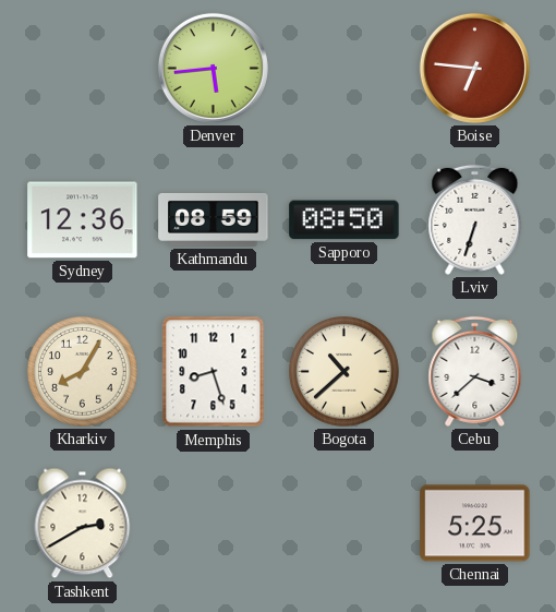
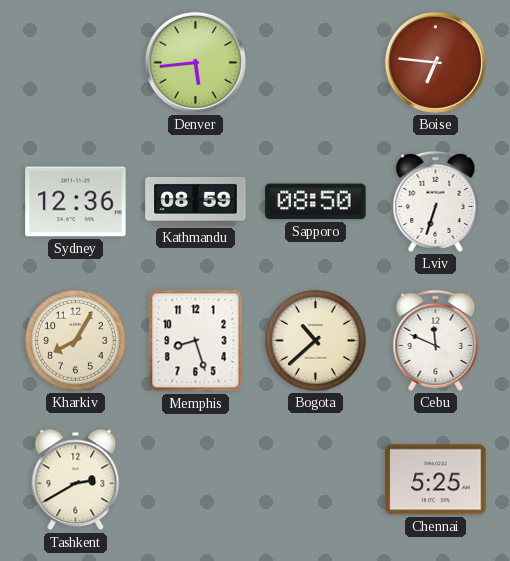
Cebu: 3:38 -> 11:49
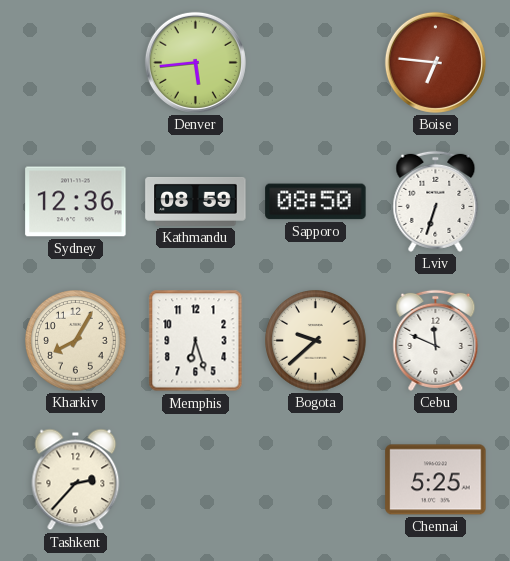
Memphis: 8:27 -> 6:27
Bogota: 10:38 -> 9:38
Tashkent: 2:40 -> 2:37
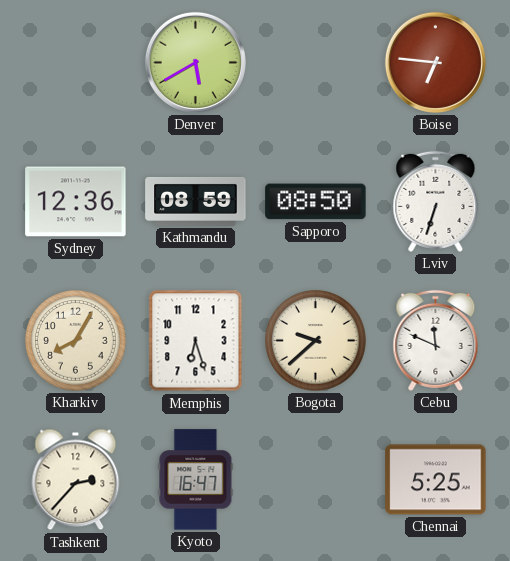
Denver: 5:44 -> 5:40
Kyoto: none -> 16:47
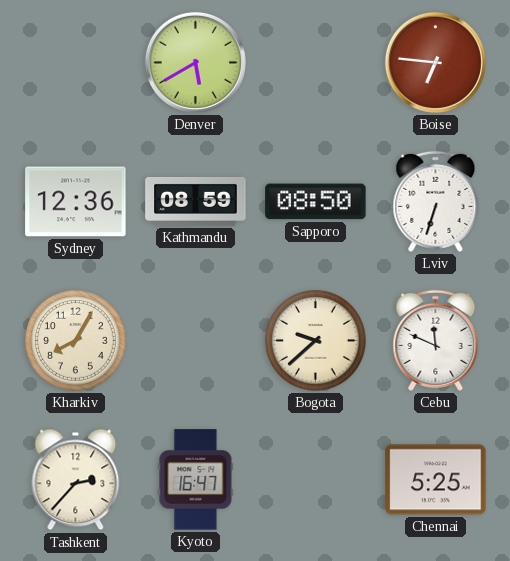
Memphis: 6:27 -> none
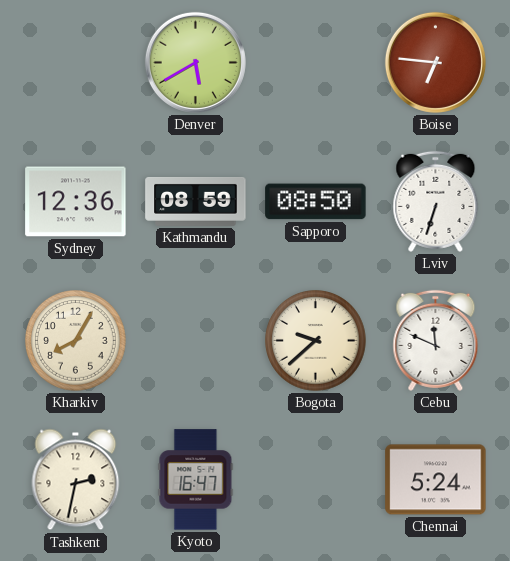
Tashkent: 2:37 -> 2:32
Chennai: 5:25 -> 5:24
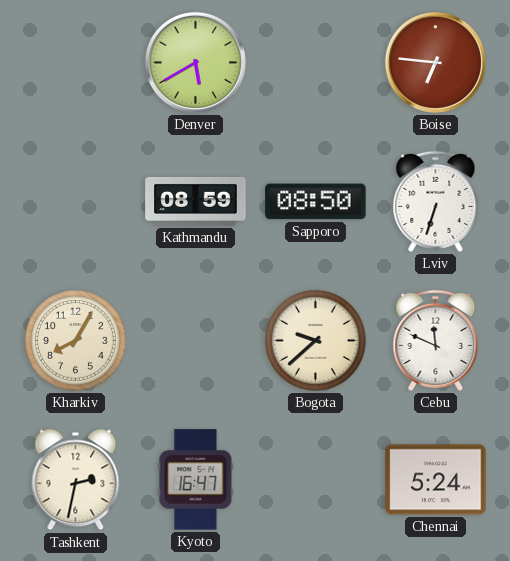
Sydney: 12:36 -> none
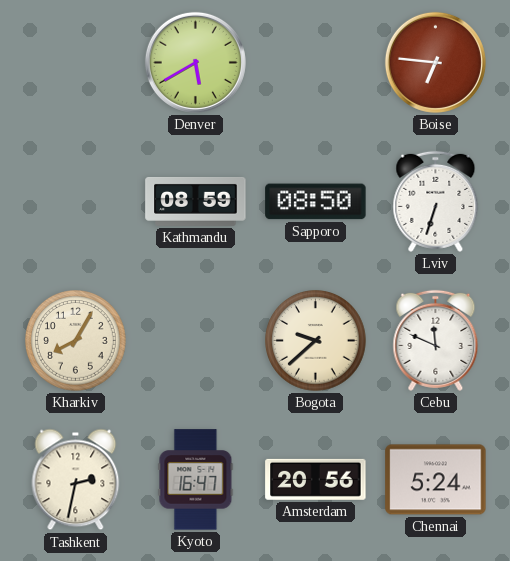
Amsterdam: none -> 20:56
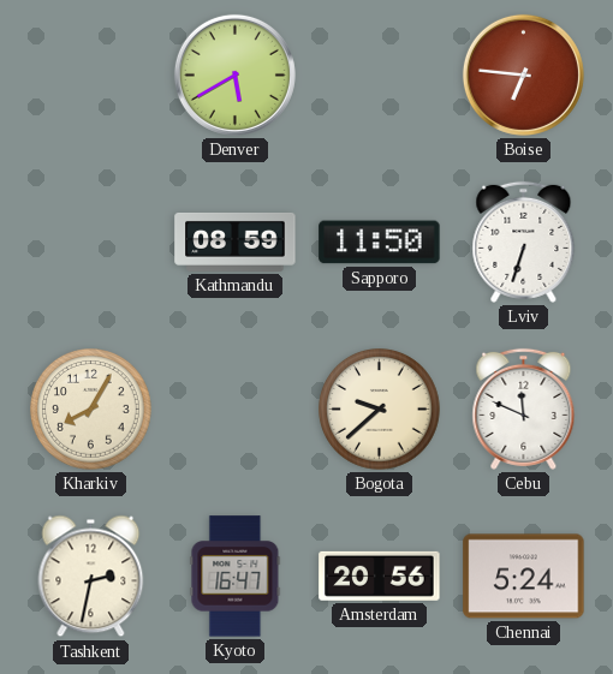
Sapporo: 08:50 -> 11:50
